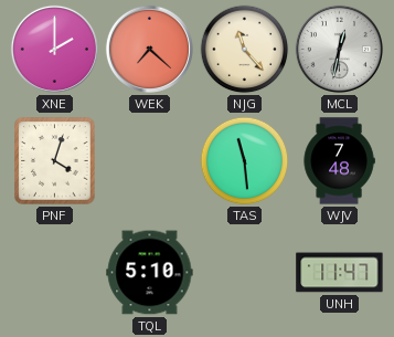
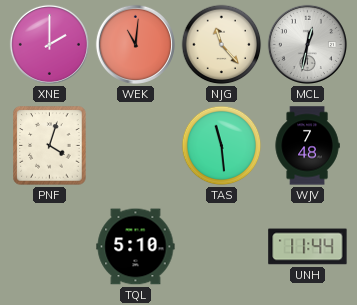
WEK: 7:22 -> 11:01
UNH: 11:47 -> 11:44
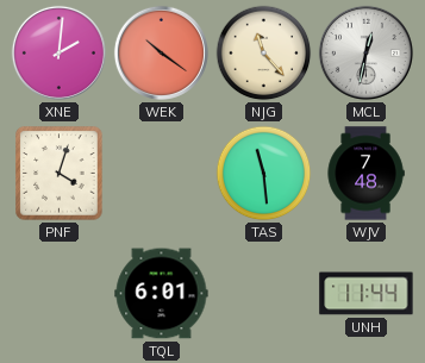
XNE: 2:00 -> 2:01
WEK: 11:01 -> 10:21
TQL: 5:10 -> 6:01
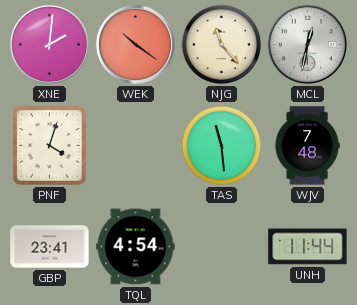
GBP: none -> 23:41
TQL: 6:01 -> 4:54
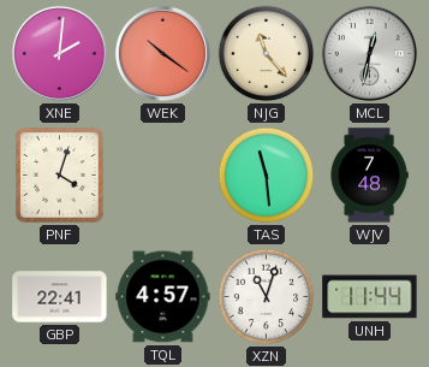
GBP: 23:41 -> 22:41
TQL: 4:54 -> 4:57
XZN: none -> 11:03
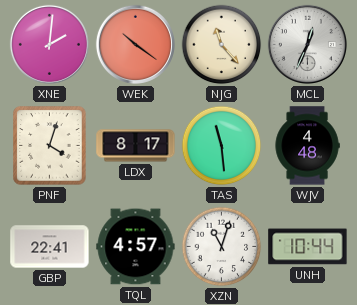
MCL: 12:32 -> 12:34
LDX: none -> 8:17
WJV: 7:48 -> 4:48
UNH: 11:44 -> 10:44
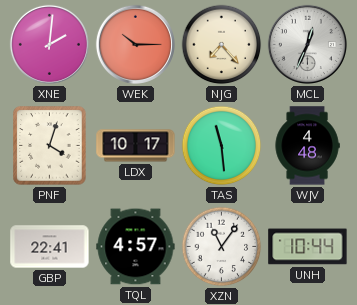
WEK: 10:21 -> 10:15
NJG: 11:23 -> 7:23
LDX: 8:17 -> 10:17
XZN: 11:03 -> 11:06
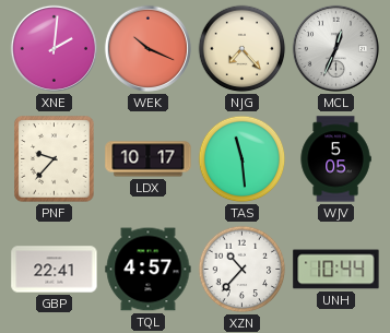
WEK: 10:15 -> 10:19
PNF: 4:03 -> 9:37
WJV: 4:48 -> 5:05
XZN: 11:06 -> 10:37
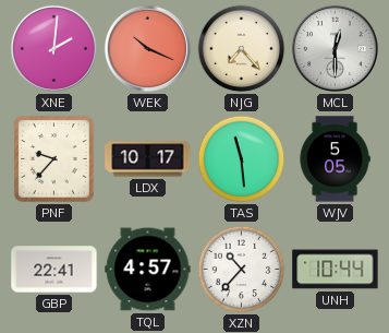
MCL: 12:34 -> 12:30
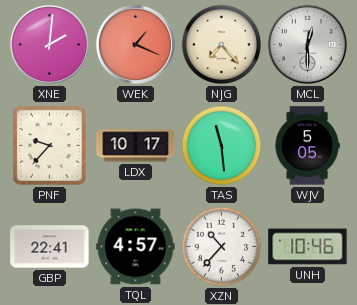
WEK: 10:19 -> 1:19
UNH: 10:44 -> 10:46
